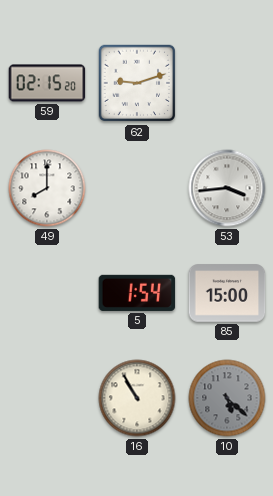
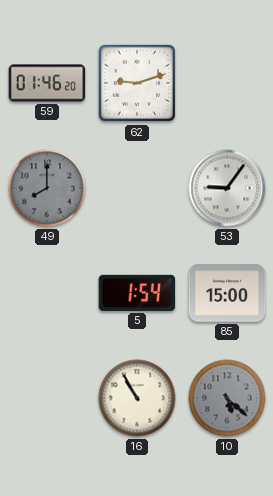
59: 02:15 -> 01:46
49 dial: white -> grey
53: 3:44 -> 9:06
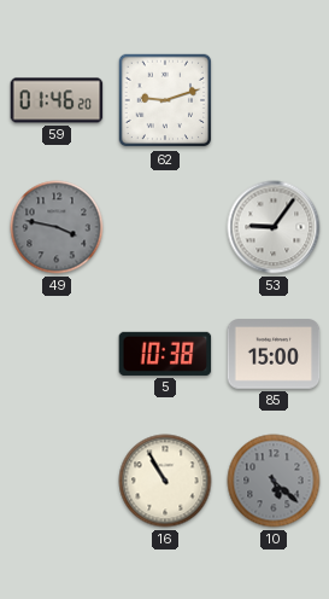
49: 8:00 -> 3:47
5: 1:54 -> 10:38
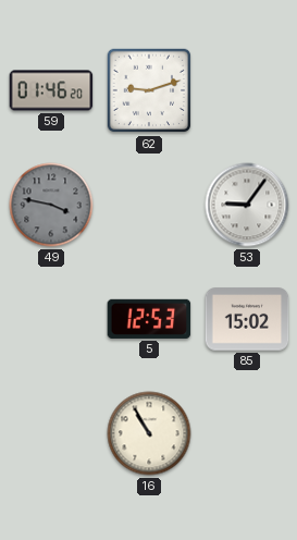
5: 10:38 -> 12:53
85: 15:00 -> 15:02
10: 5:22 -> none
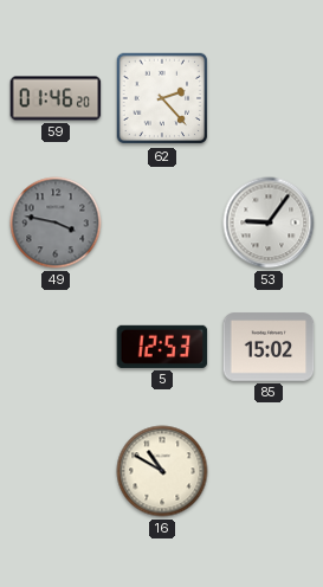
62: 9:12 -> 2:23
16: 10:55 -> 10:50
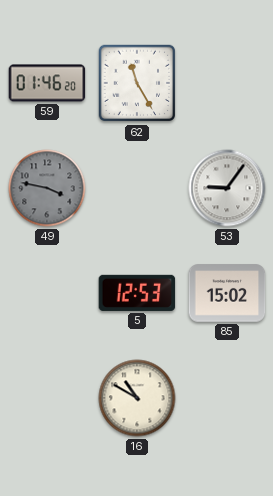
62: 2:23 -> 11:25
